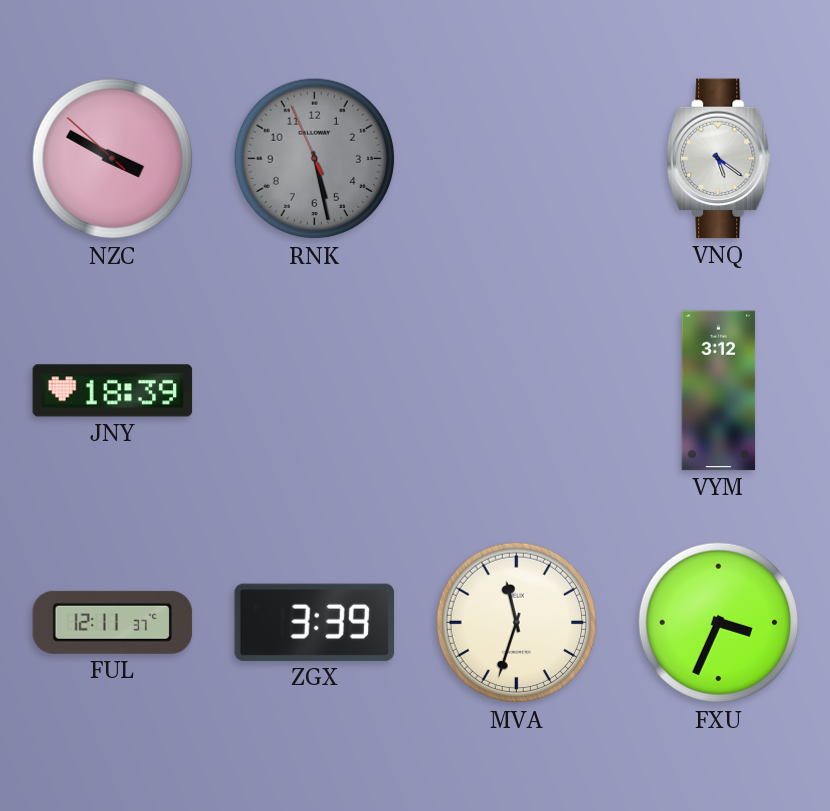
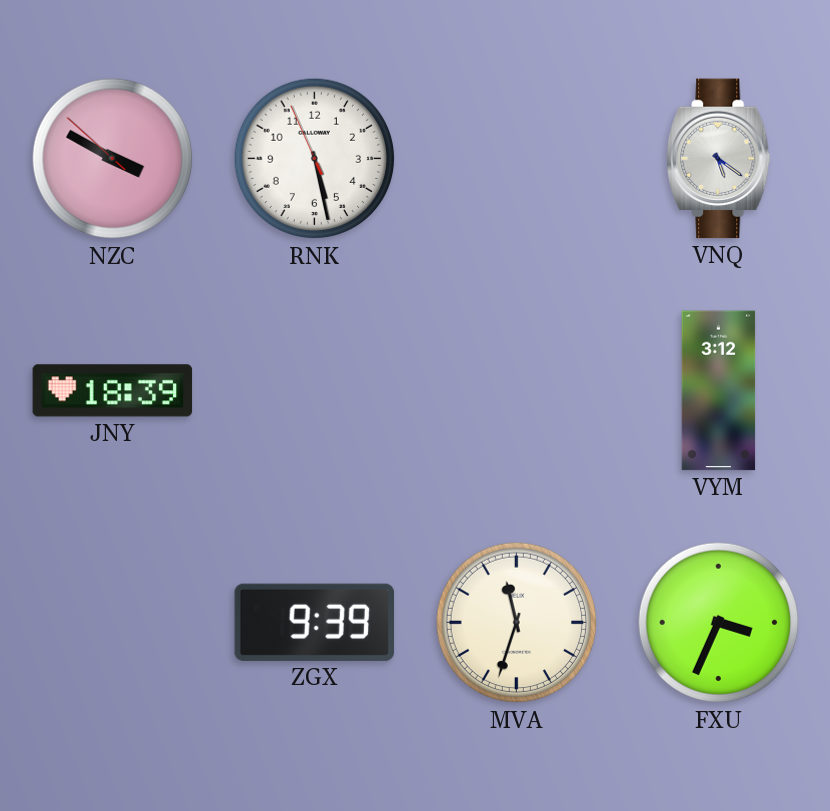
RNK dial: grey -> white
FUL: 12:11 -> none
ZGX: 3:39 -> 9:39
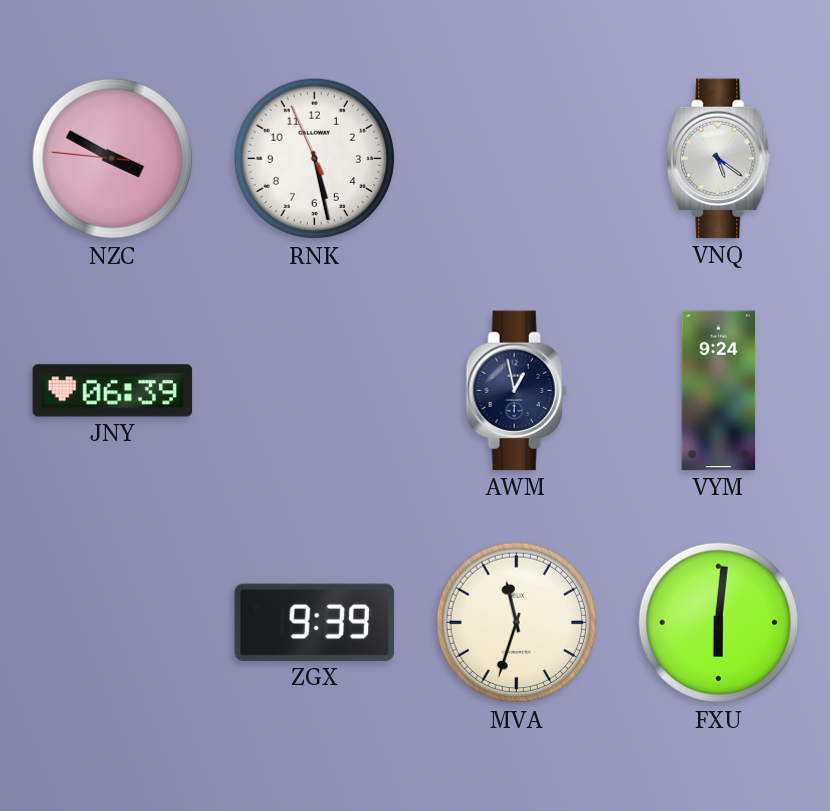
NZC: 3:49:52 -> 3:49:46
JNY: 18:39 -> 06:39
AWM: none -> 12:58
VYM: 3:12 -> 9:24
FXU: 3:34 -> 6:01
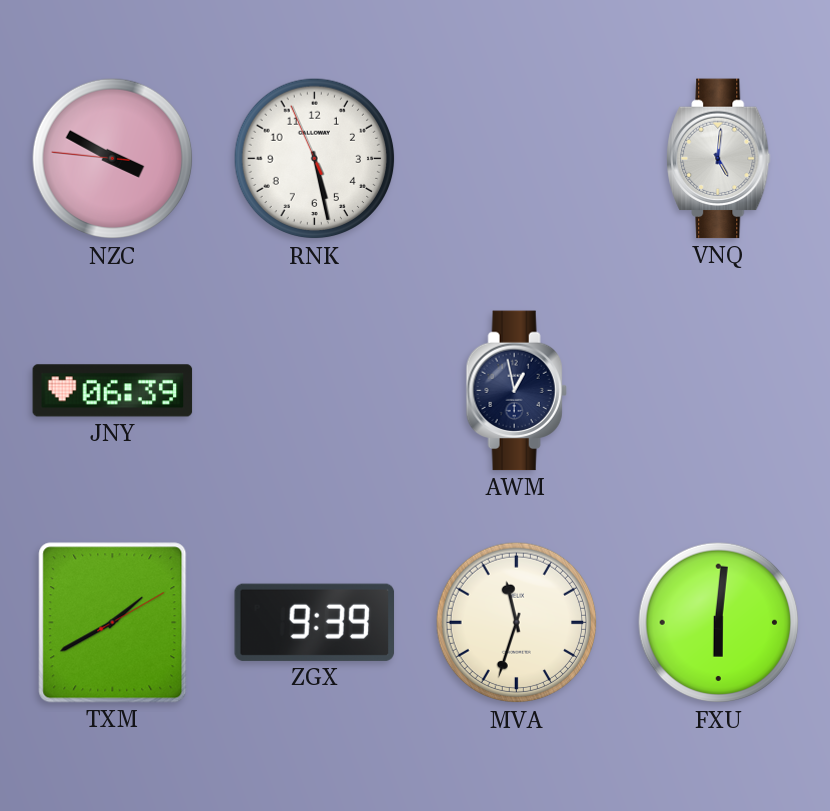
VNQ: 5:21 -> 5:01
VYM: 9:24 -> none
TXM: none -> 1:40
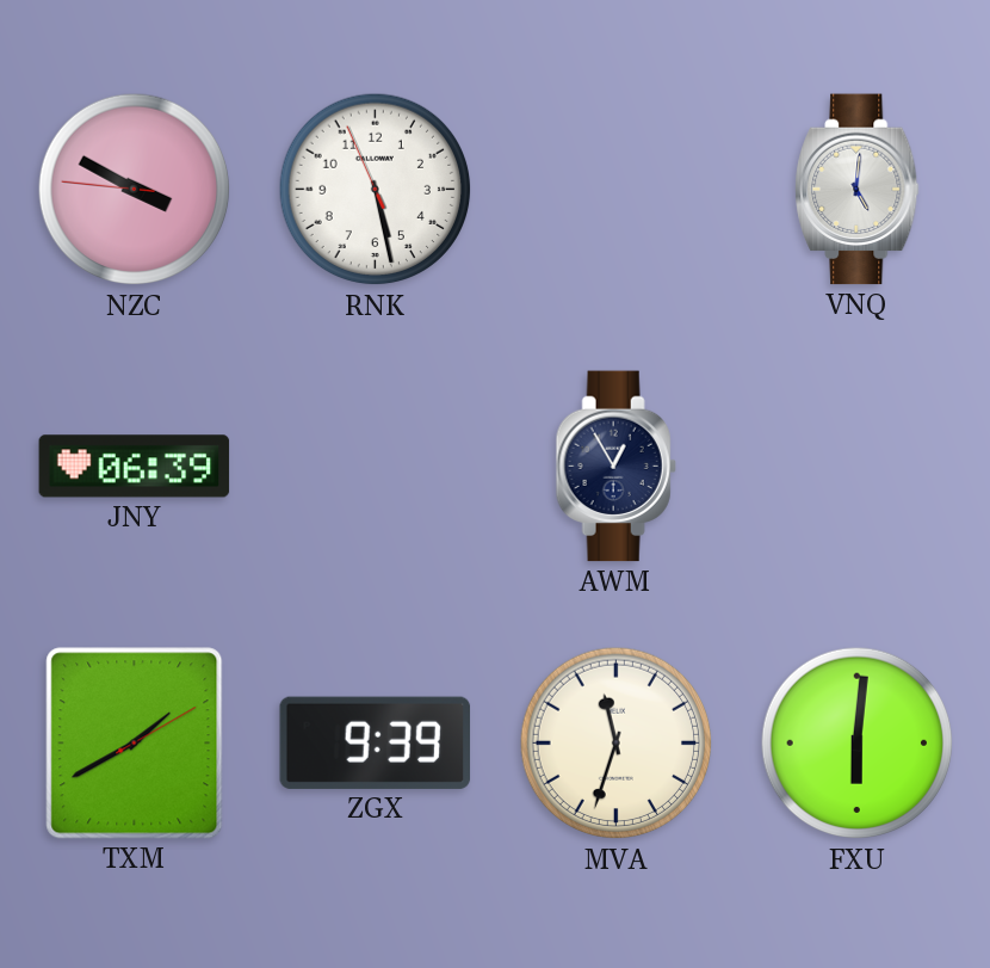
AWM: 12:58 -> 12:55
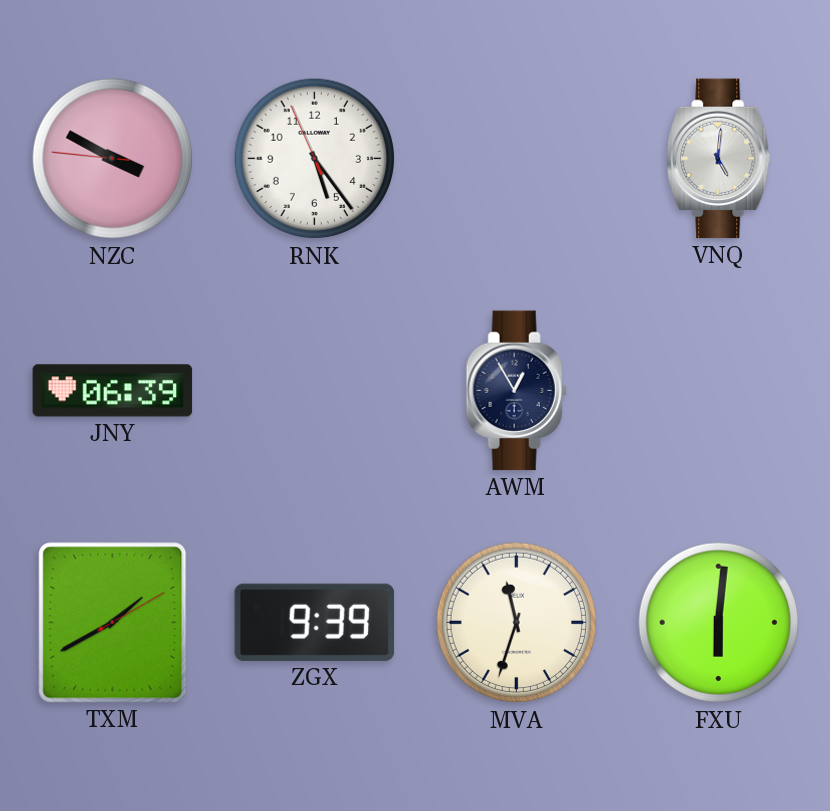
RNK: 5:27 -> 5:23
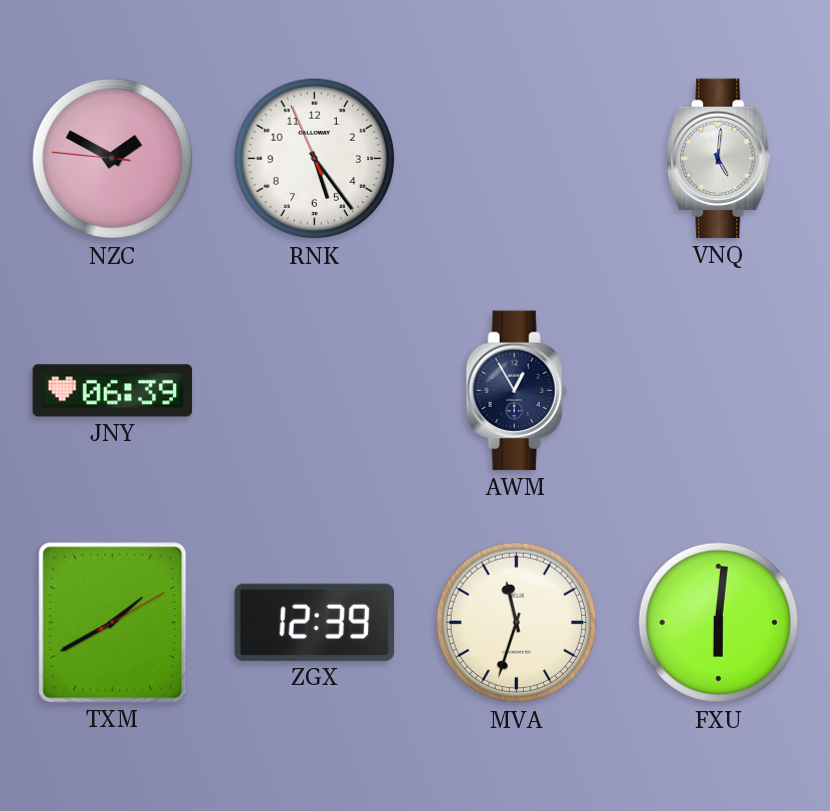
NZC: 3:49 -> 1:49
ZGX: 9:39 -> 12:39
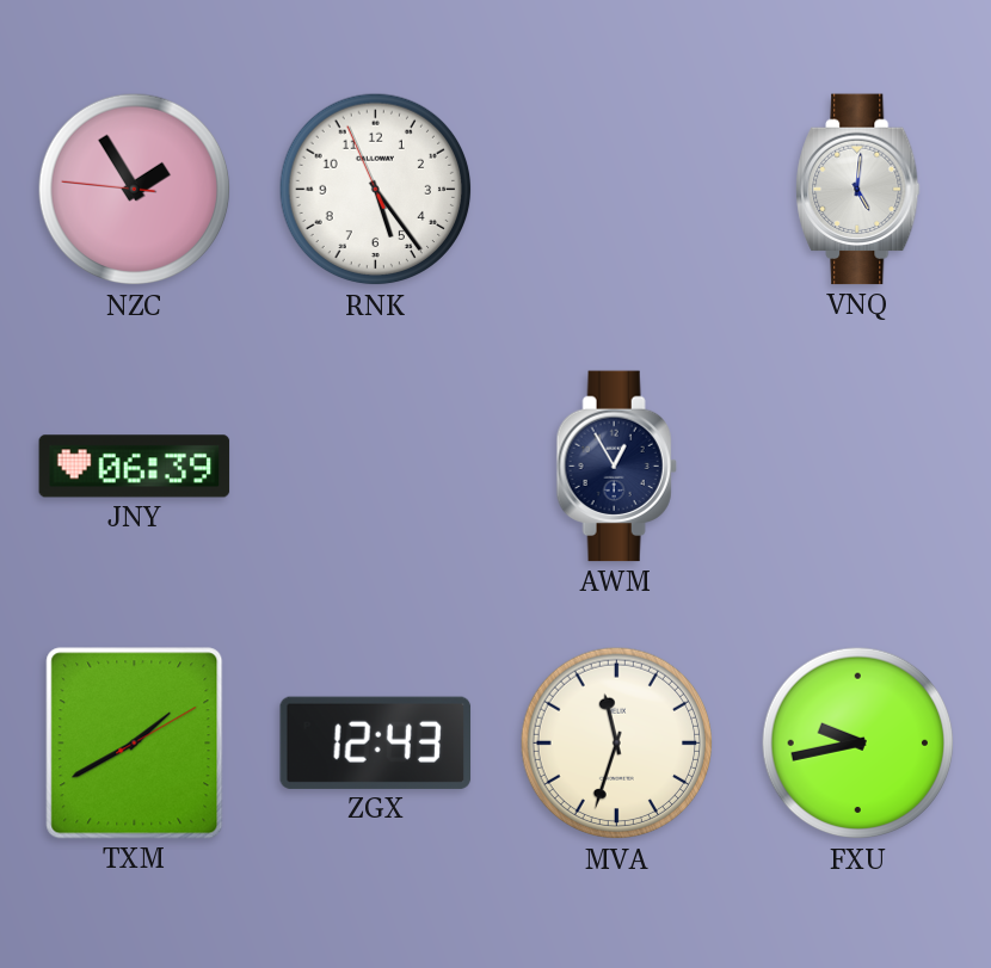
NZC: 1:49 -> 1:54
ZGX: 12:39 -> 12:43
FXU: 6:01 -> 9:43
